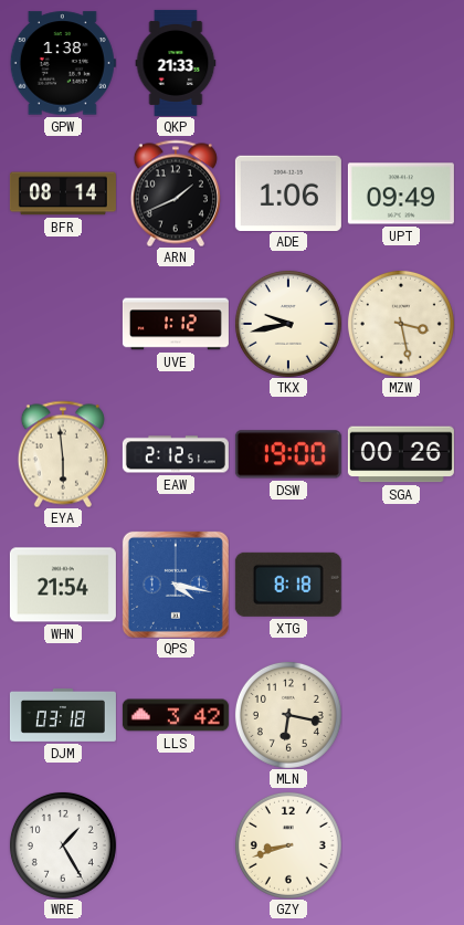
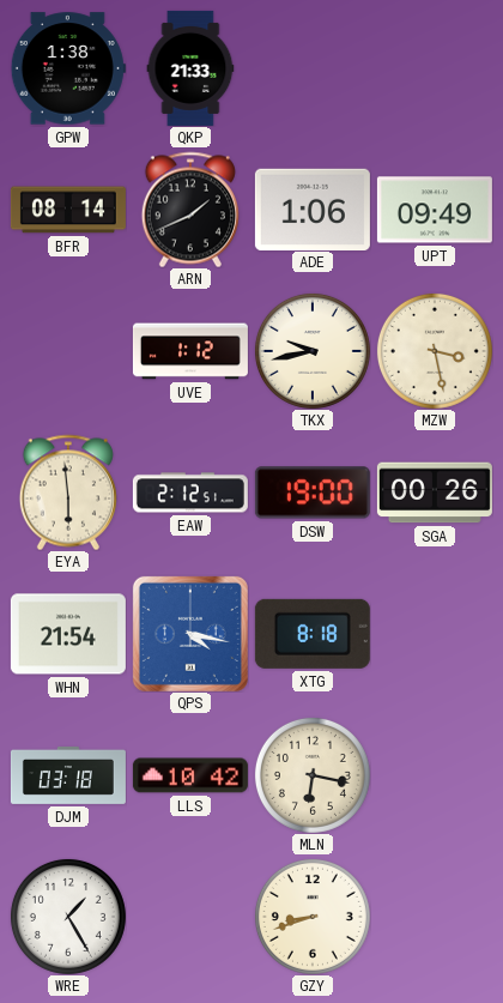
LLS: 3:42 -> 10:42
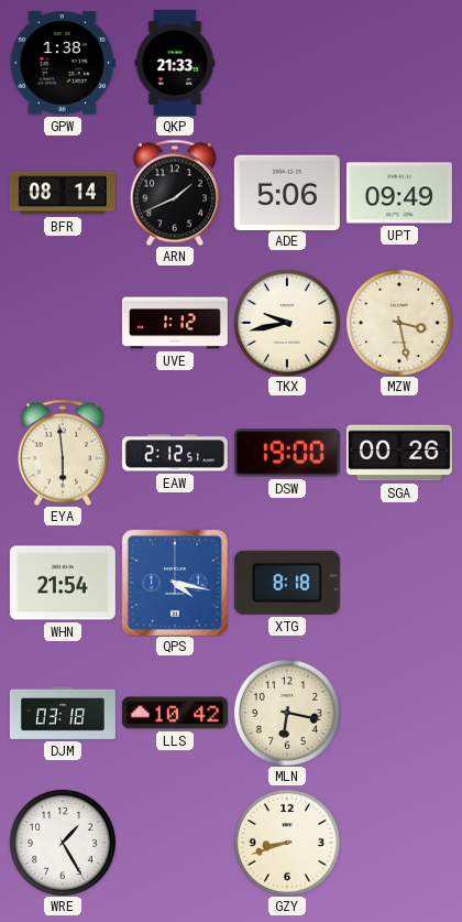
ADE: 1:06 -> 5:06
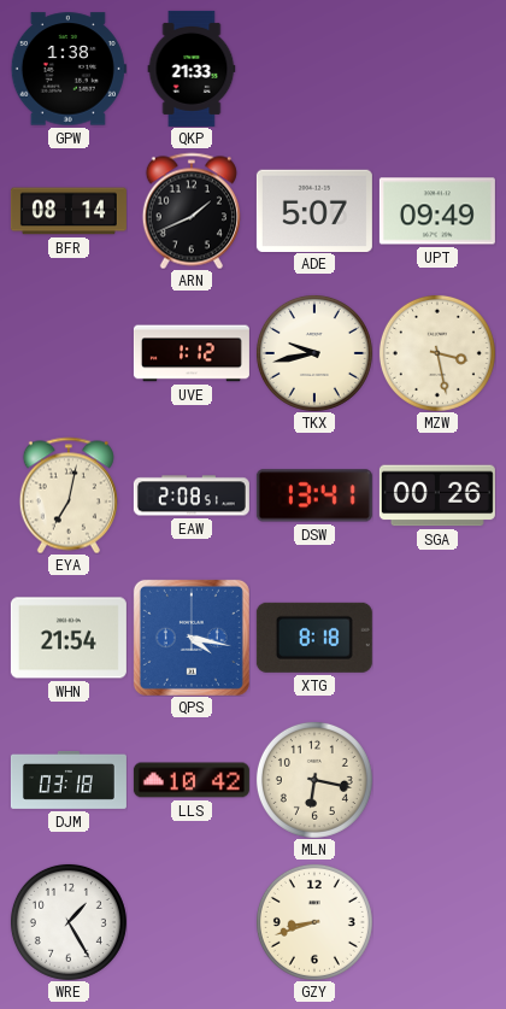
ADE: 5:06 -> 5:07
EYA: 5:59 -> 7:02
EAW: 2:12 -> 2:08
DSW: 19:00 -> 13:41
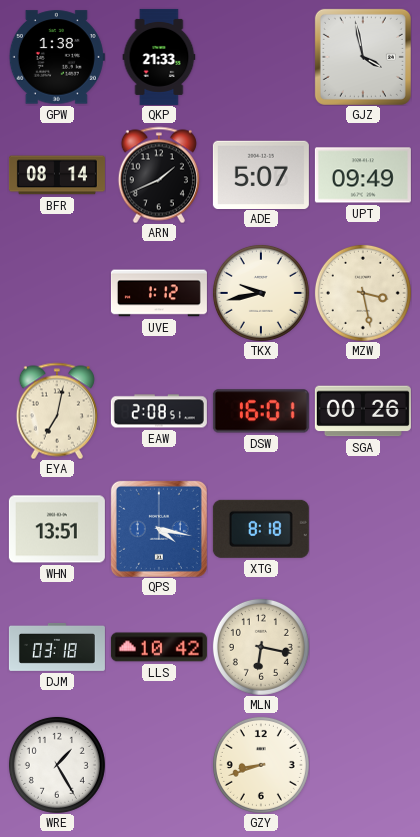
GJZ: none -> 3:58
DSW: 13:41 -> 16:01
WHN: 21:54 -> 13:51
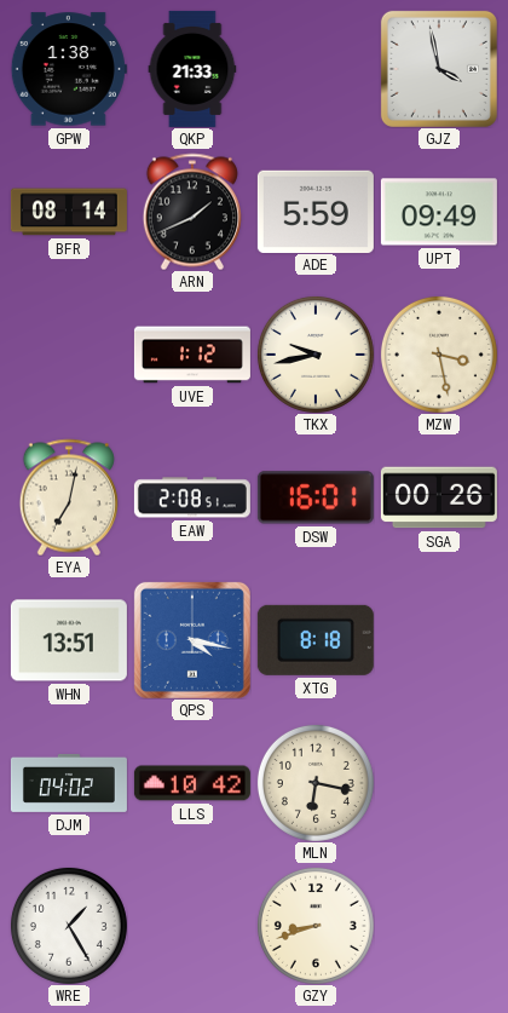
ADE: 5:07 -> 5:59
DJM: 03:18 -> 04:02
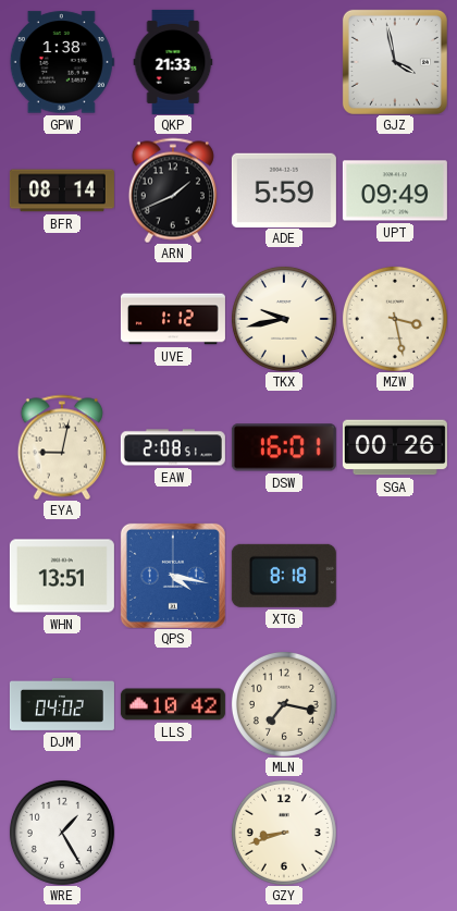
EYA: 7:02 -> 9:02
MLN: 6:17 -> 7:17
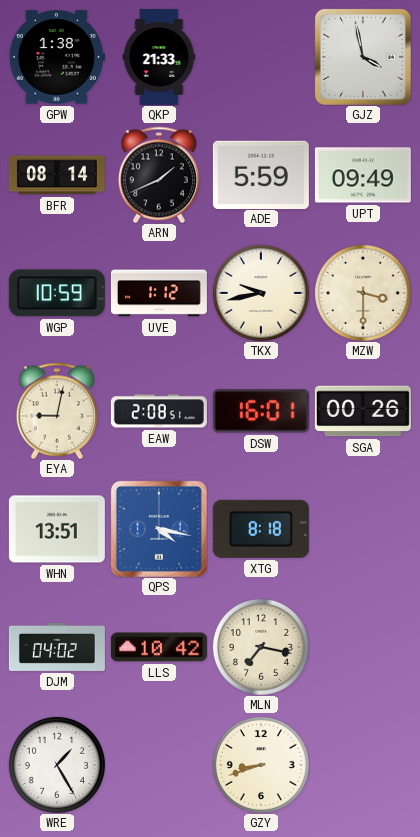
WGP: none -> 10:59
MZW: 3:28 -> 3:30
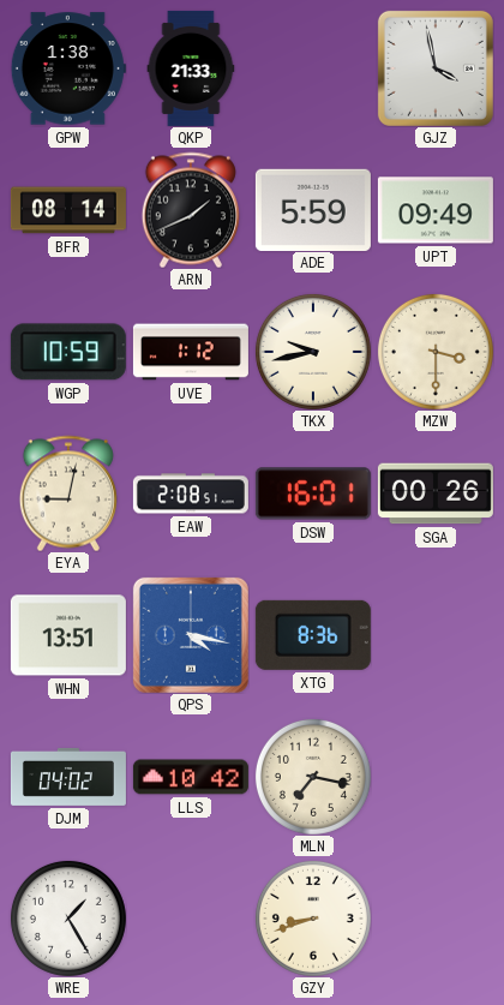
XTG: 8:18 -> 8:36
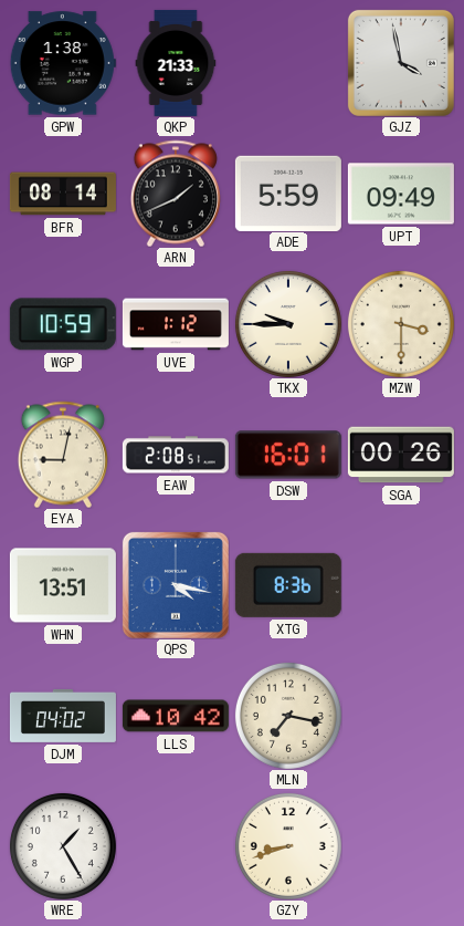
TKX: 9:43 -> 9:45
